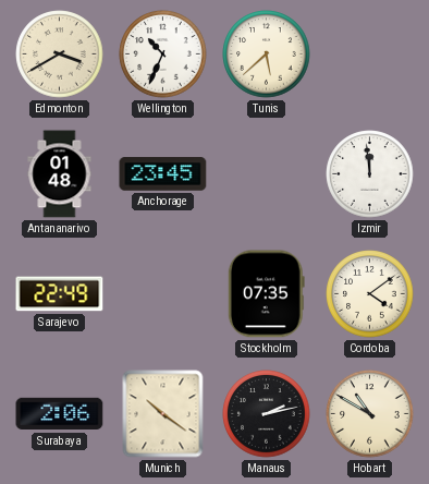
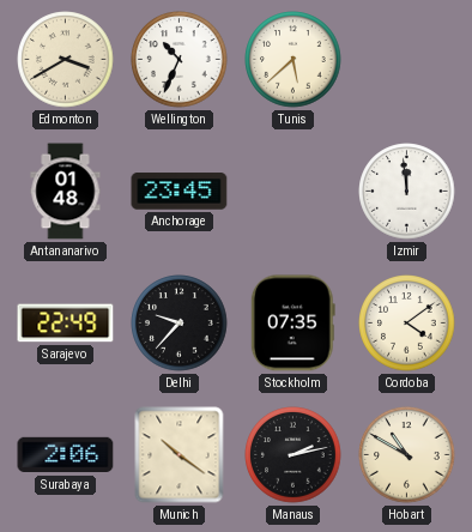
Delhi: none -> 9:37
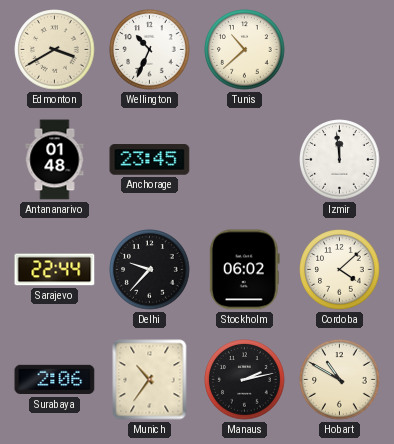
Tunis: 5:38 -> 10:38
Sarajevo: 22:49 -> 22:44
Stockholm: 07:35 -> 06:02
Cordoba: 4:09 -> 4:08
Munich: 10:21 -> 10:36
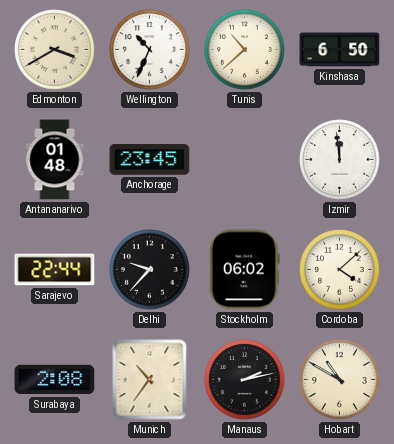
Kinshasa: none -> 6:50
Surabaya: 2:06 -> 2:08
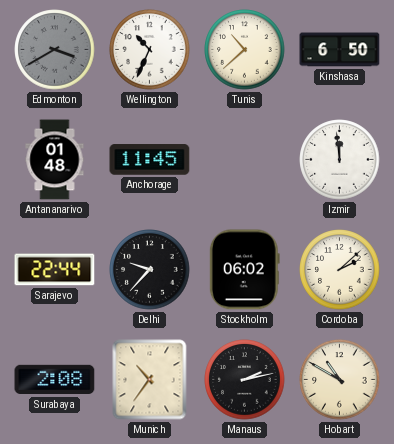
Edmonton dial: cream -> grey
Anchorage: 23:45 -> 11:45
Cordoba: 4:08 -> 2:08
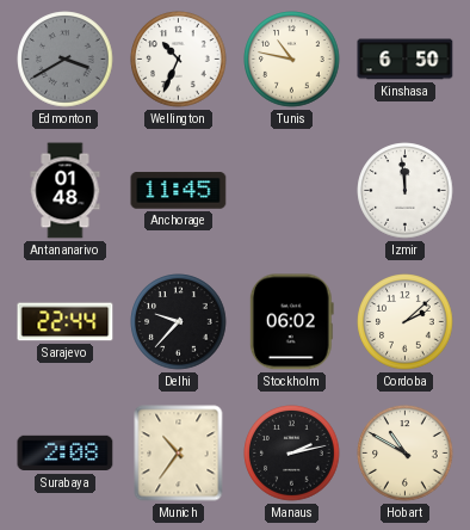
Tunis: 10:38 -> 10:47
